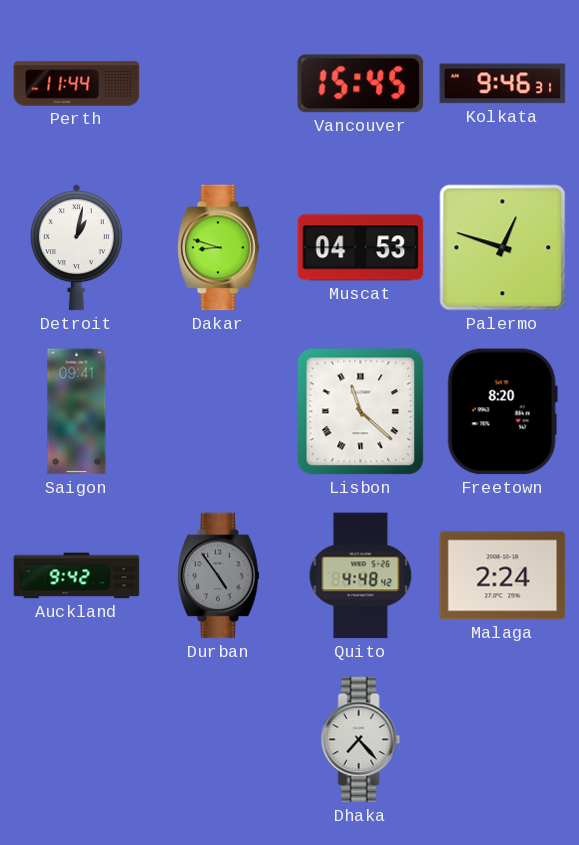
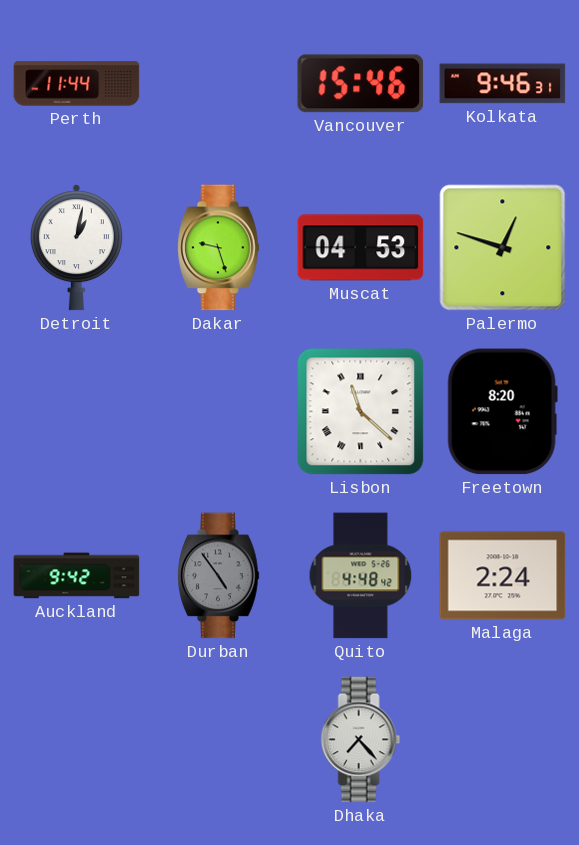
Vancouver: 15:45 -> 15:46
Dakar: 8:48 -> 9:27
Saigon: 09:41 -> none
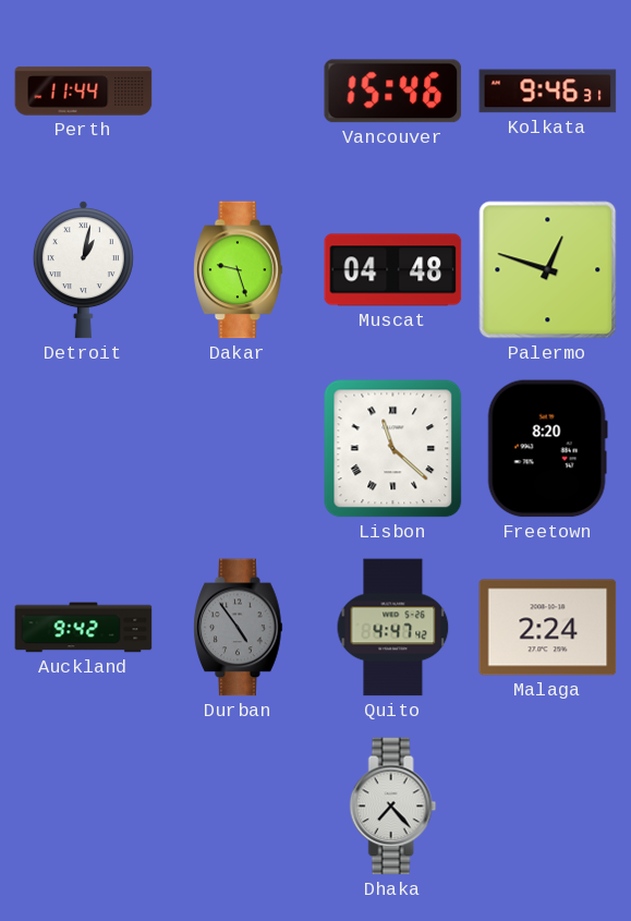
Muscat: 04:53 -> 04:48
Quito: 4:48 -> 4:47
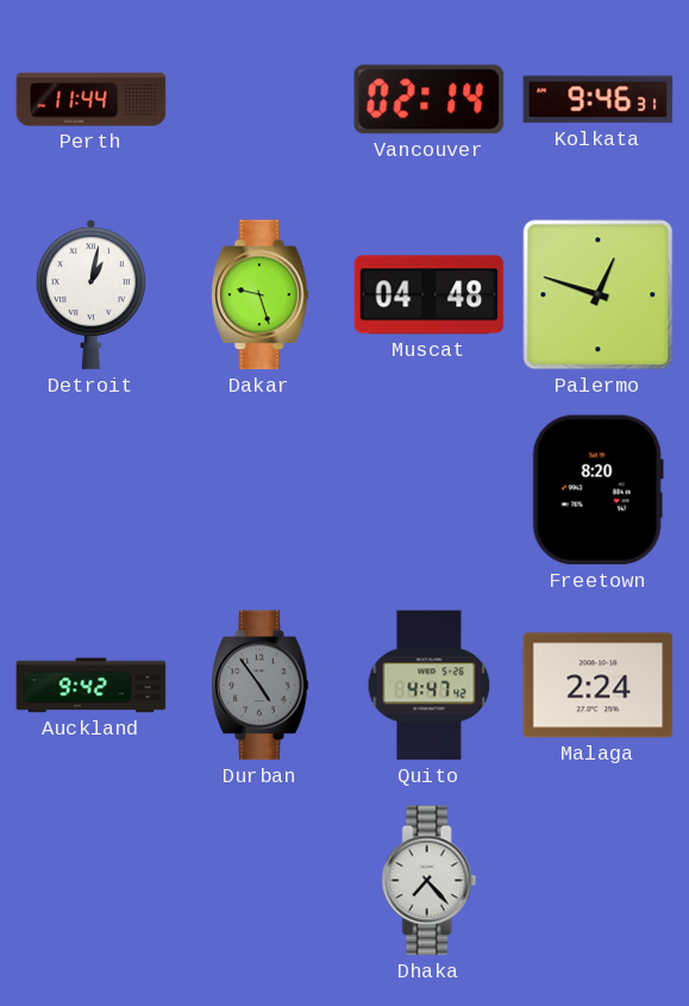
Vancouver: 15:46 -> 02:14
Lisbon: 11:22 -> none
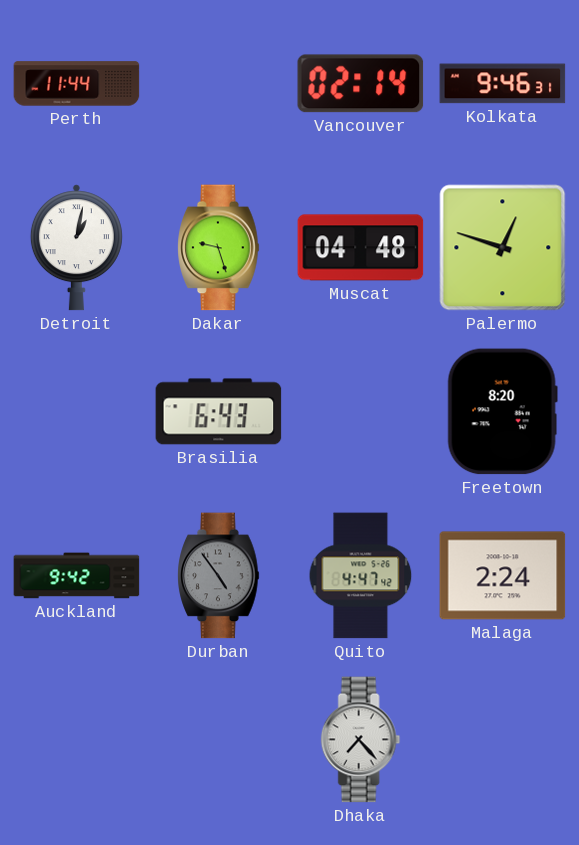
Brasilia: none -> 6:43
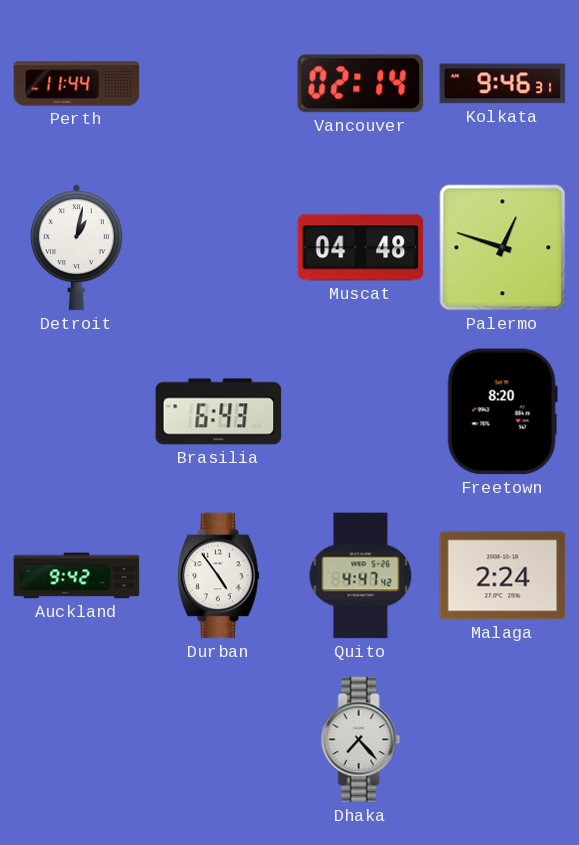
Dakar: 9:27 -> none
Durban dial: grey -> white
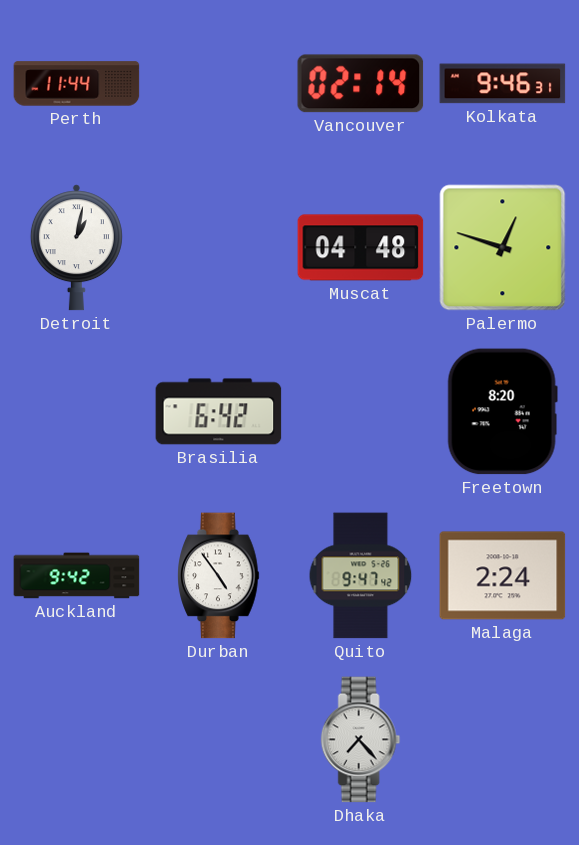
Brasilia: 6:43 -> 6:42
Quito: 4:47 -> 9:47
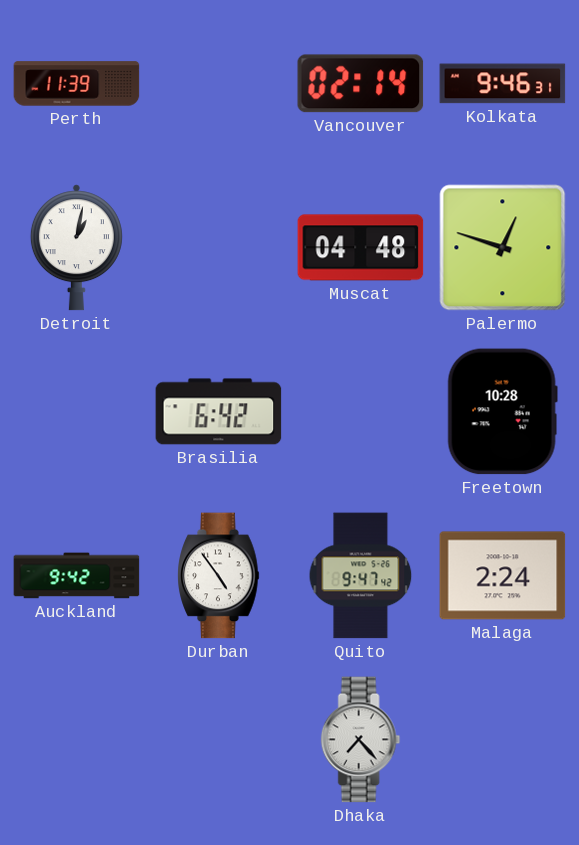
Perth: 11:44 -> 11:39
Freetown: 8:20 -> 10:28
